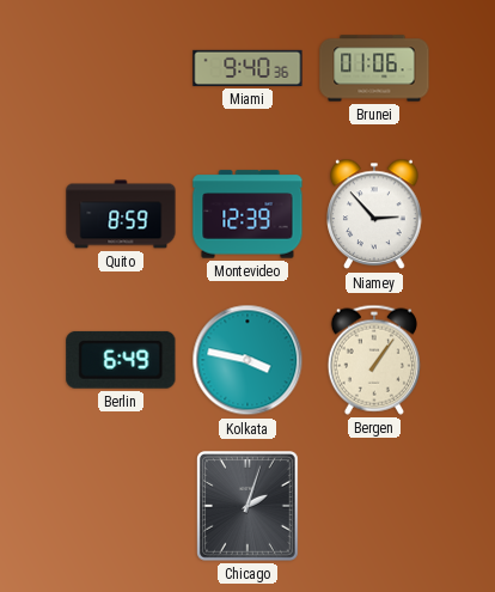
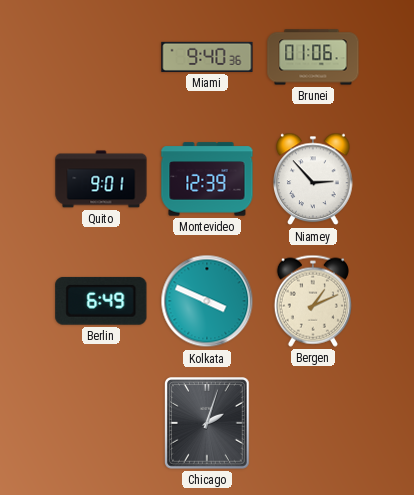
Quito: 8:59 -> 9:01
Kolkata: 3:47 -> 3:49
Bergen: 1:06 -> 1:11
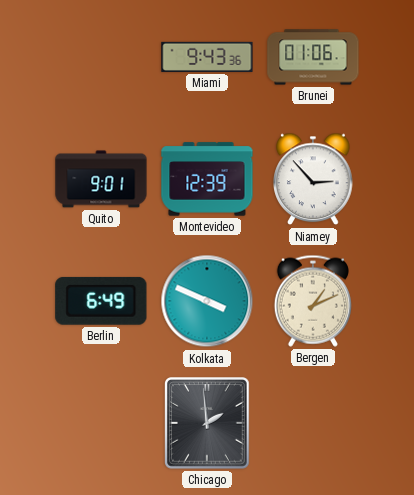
Miami: 9:40 -> 9:43
Chicago: 2:03 -> 1:59
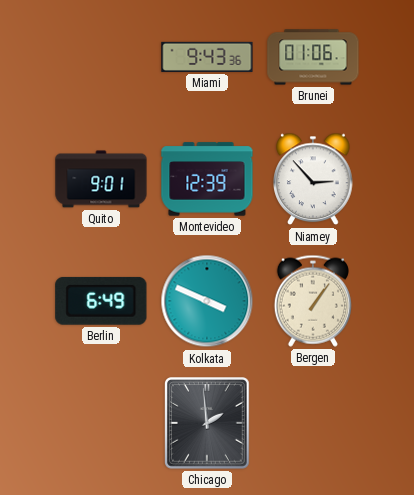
Bergen: 1:11 -> 1:06
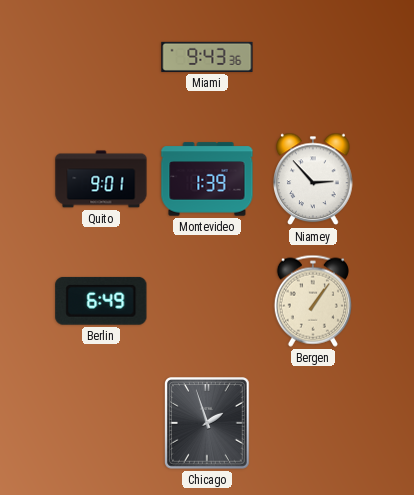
Brunei: 01:06 -> none
Montevideo: 12:39 -> 1:39
Kolkata: 3:49 -> none
Chicago: 1:59 -> 1:57
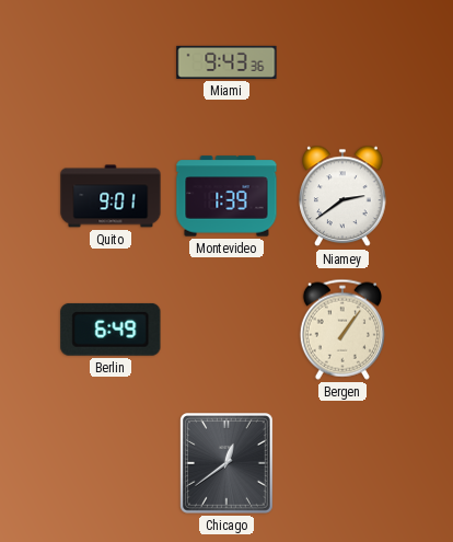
Niamey: 2:53 -> 2:39
Chicago: 1:57 -> 12:39
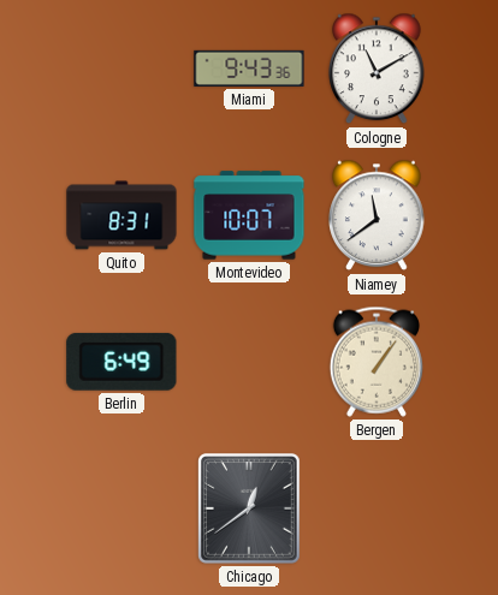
Cologne: none -> 11:10
Quito: 9:01 -> 8:31
Montevideo: 1:39 -> 10:07
Niamey: 2:39 -> 11:39
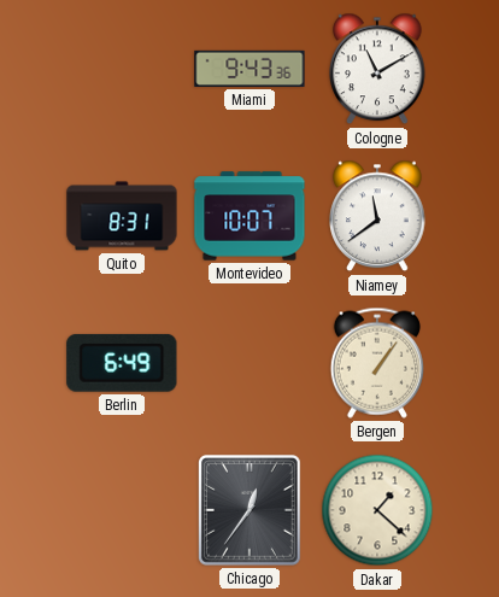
Chicago: 12:39 -> 12:36
Dakar: none -> 1:22
